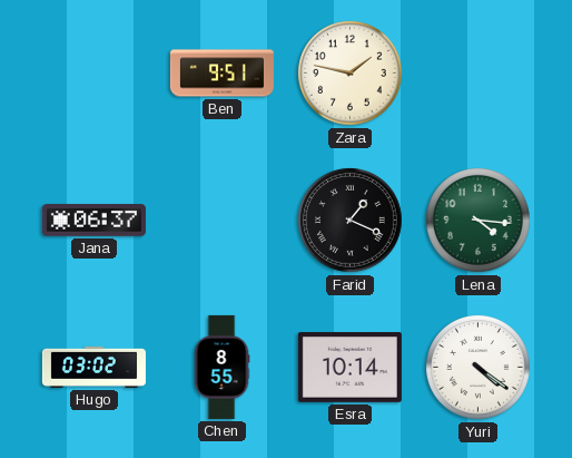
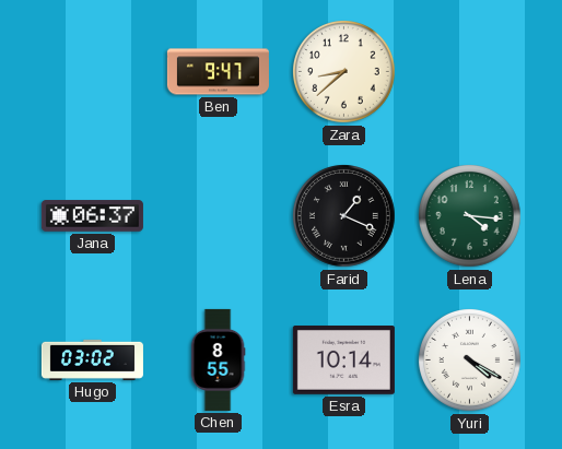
Ben: 9:51 -> 9:47
Zara: 1:47 -> 8:38
Yuri: 4:21 -> 4:20
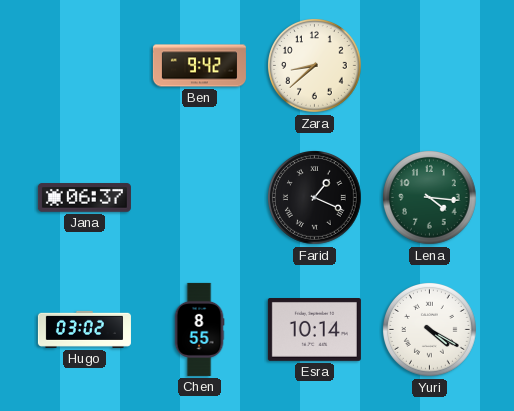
Ben: 9:47 -> 9:42
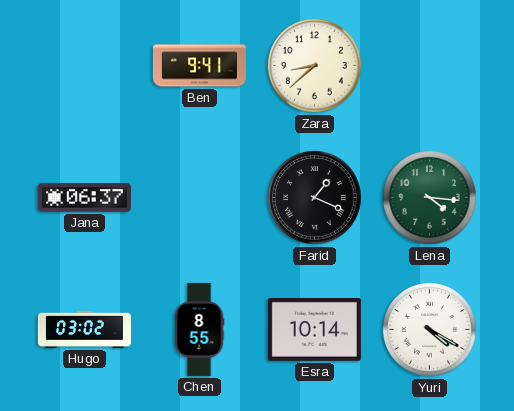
Ben: 9:42 -> 9:41
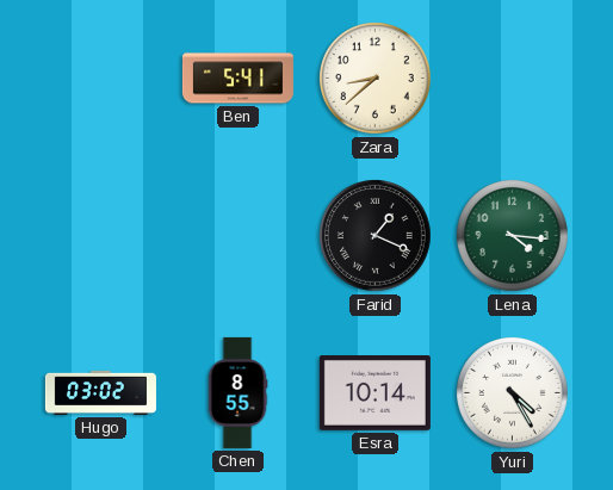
Ben: 9:41 -> 5:41
Jana: 06:37 -> none
Yuri: 4:20 -> 4:25
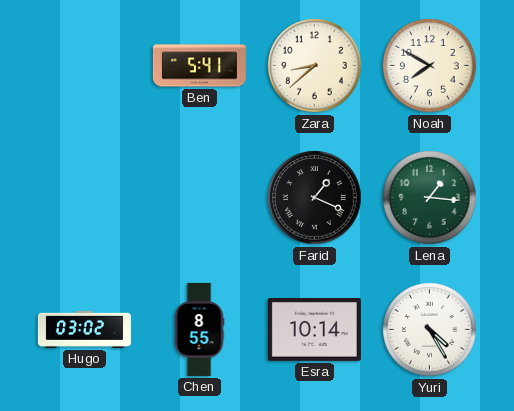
Noah: none -> 7:50
Lena: 4:16 -> 1:16
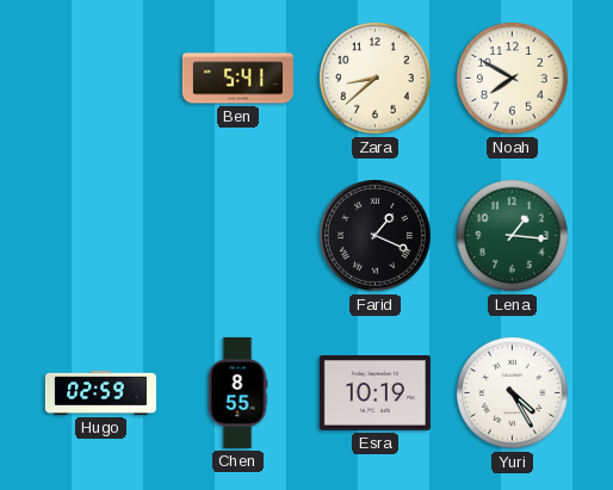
Hugo: 03:02 -> 02:59
Esra: 10:14 -> 10:19
